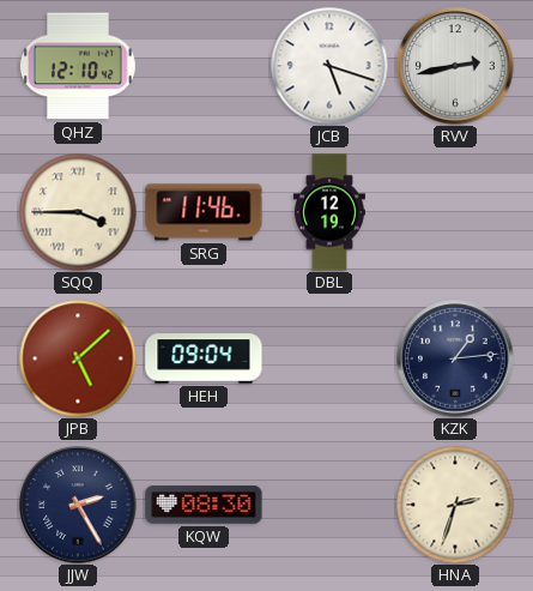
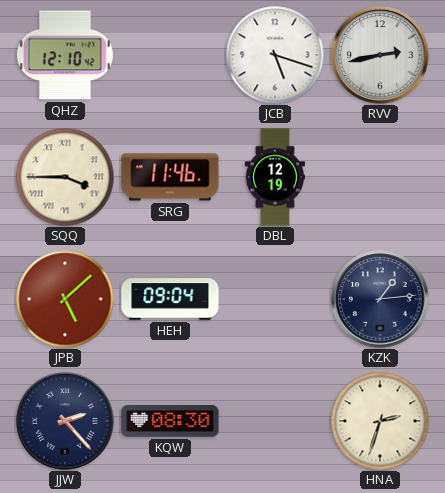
JJW: 2:25 -> 2:23
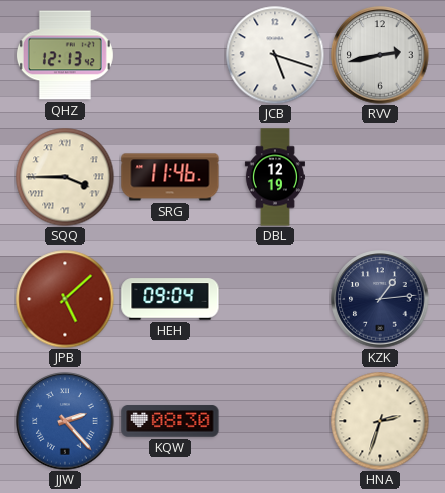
QHZ: 12:10 -> 12:13
JJW dial: navy -> blue
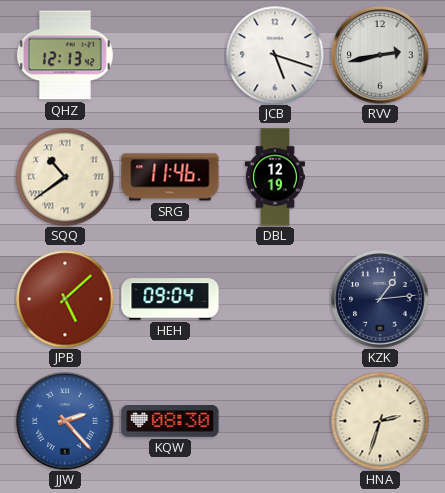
SQQ: 3:45 -> 10:39
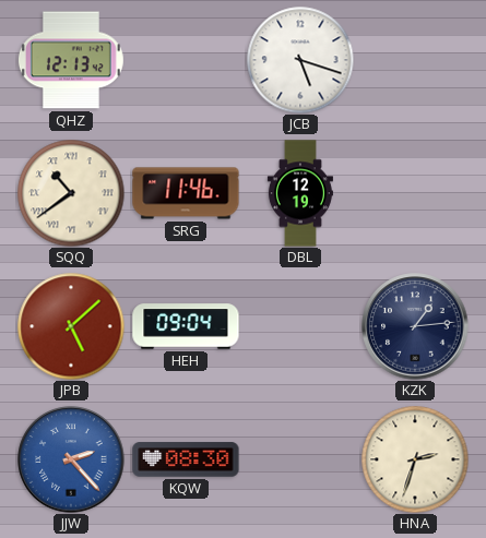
RVV: 2:43 -> none
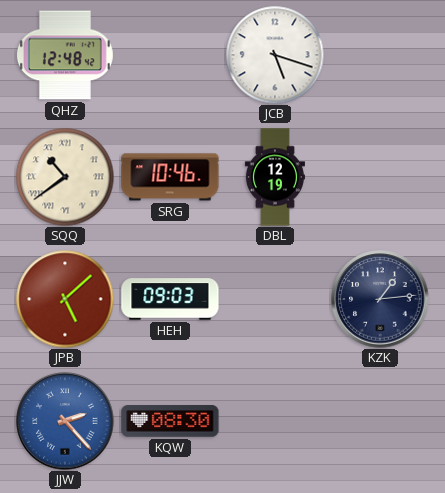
QHZ: 12:13 -> 12:48
SRG: 11:46 -> 10:46
HEH: 09:04 -> 09:03
HNA: 2:33 -> none
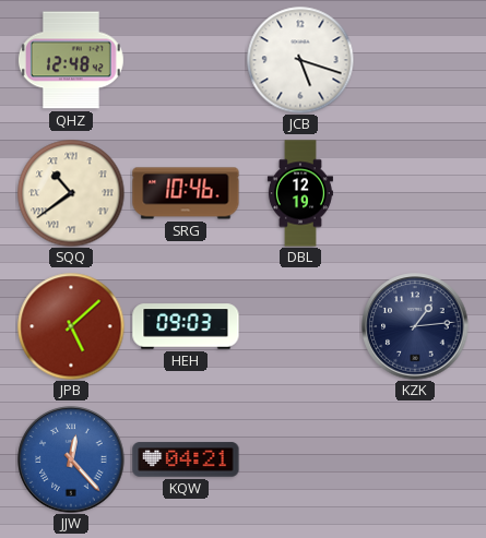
JJW: 2:23 -> 12:23
KQW: 08:30 -> 04:21
